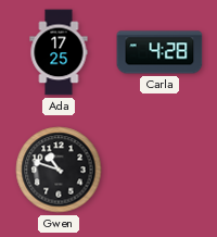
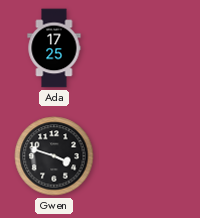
Carla: 4:28 -> none
Gwen: 10:48 -> 3:48
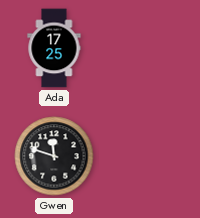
Gwen: 3:48 -> 11:48
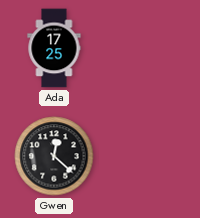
Gwen: 11:48 -> 12:22
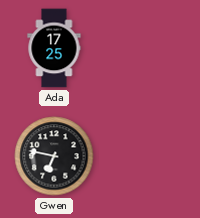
Gwen: 12:22 -> 6:47
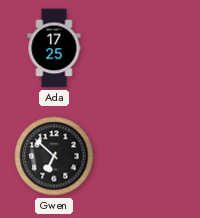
Gwen: 6:47 -> 6:52
